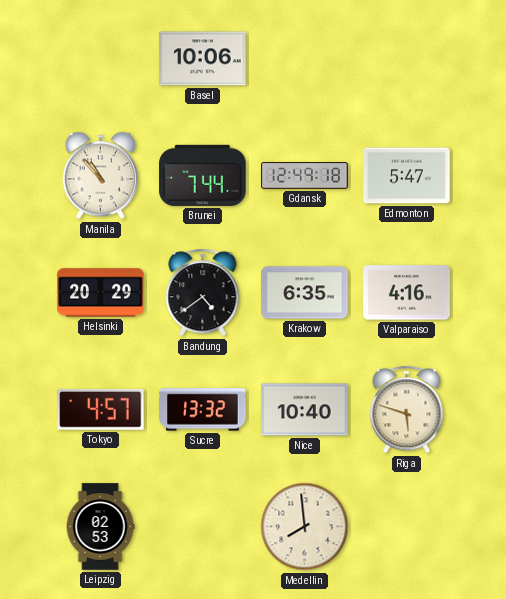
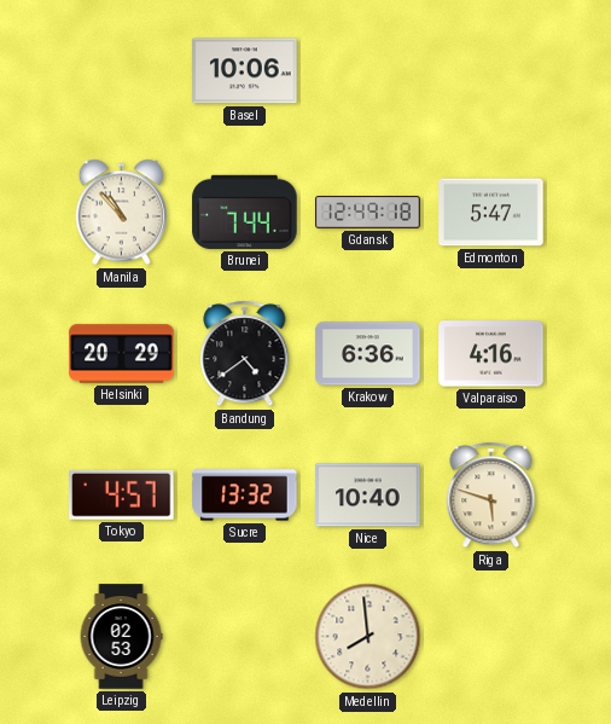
Krakow: 6:35 -> 6:36
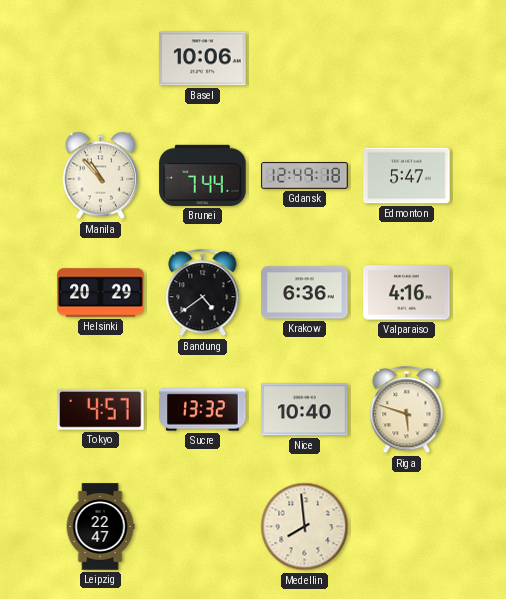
Leipzig: 02:53 -> 22:47
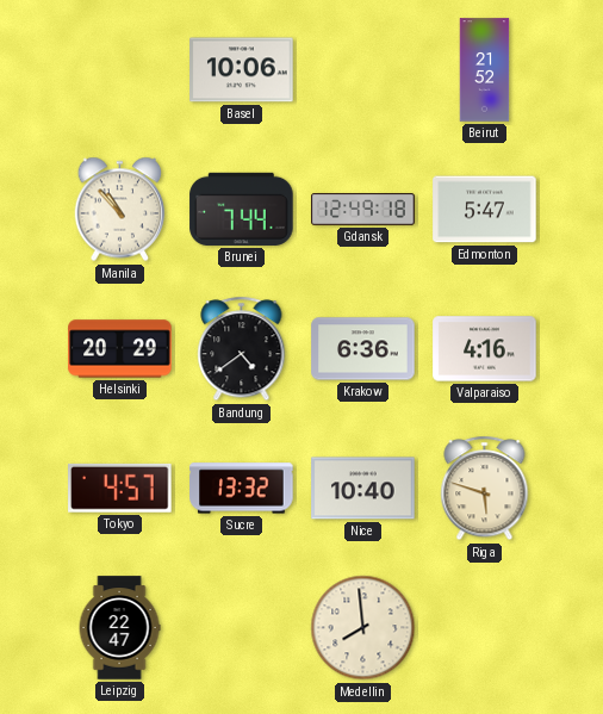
Beirut: none -> 21:52
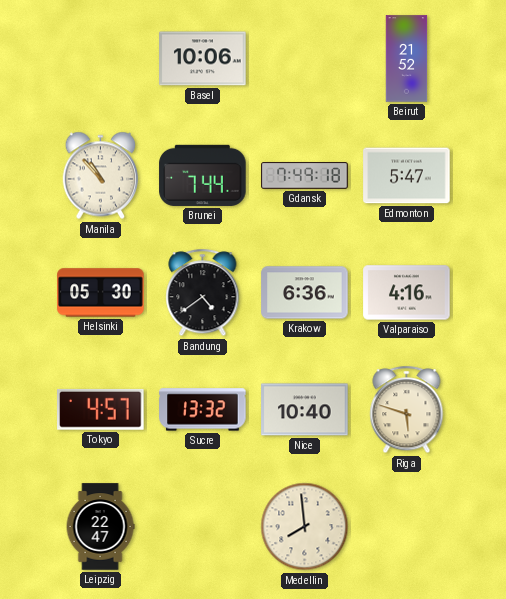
Gdansk: 12:49 -> 7:49
Helsinki: 20:29 -> 05:30
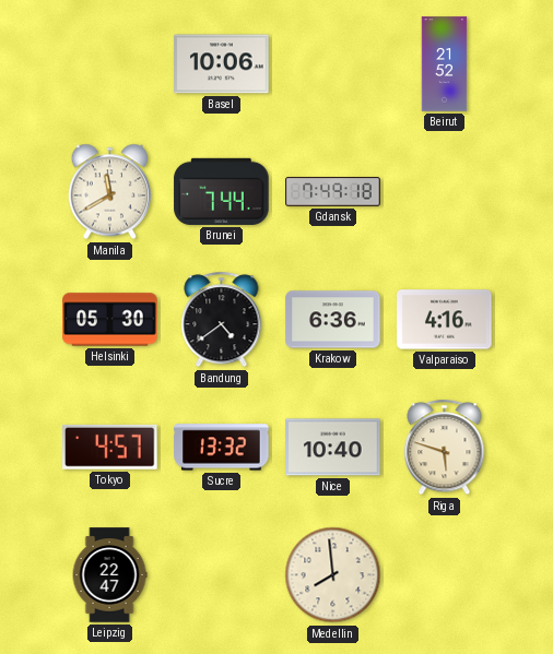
Manila: 10:53 -> 11:40
Edmonton: 5:47 -> none
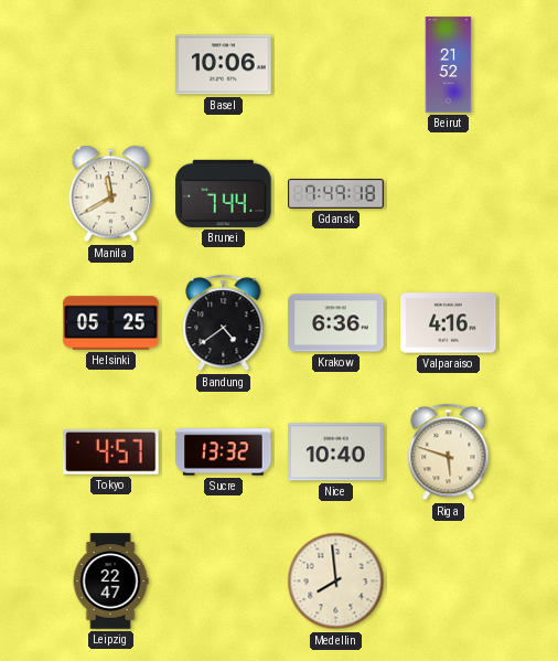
Helsinki: 05:30 -> 05:25
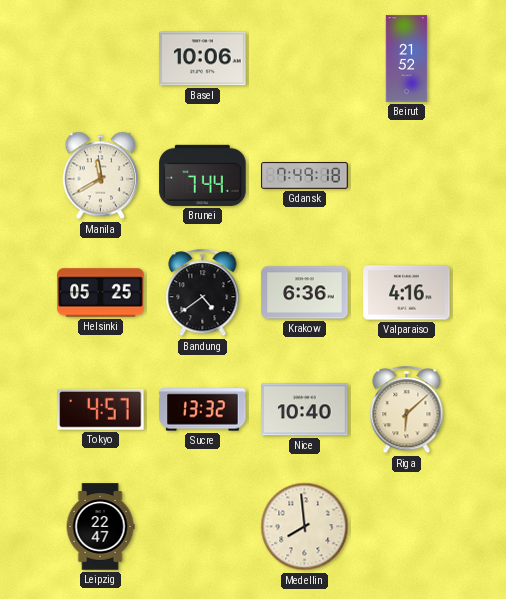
Riga: 5:48 -> 6:08
